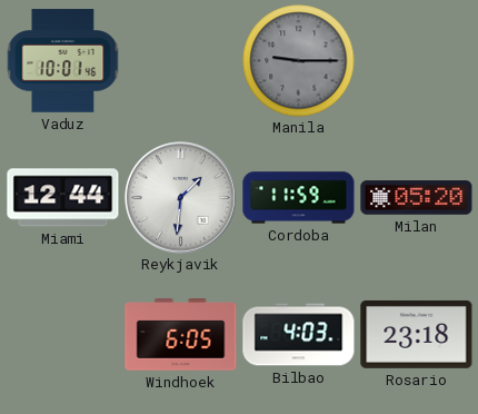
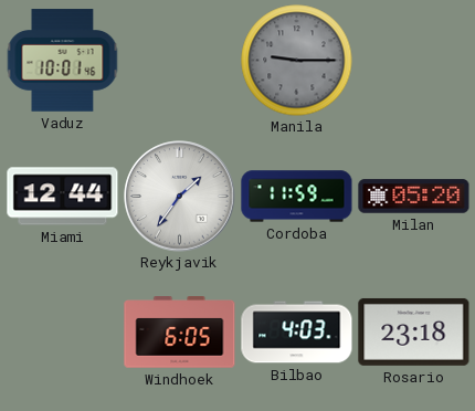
Reykjavik: 1:31 -> 1:36
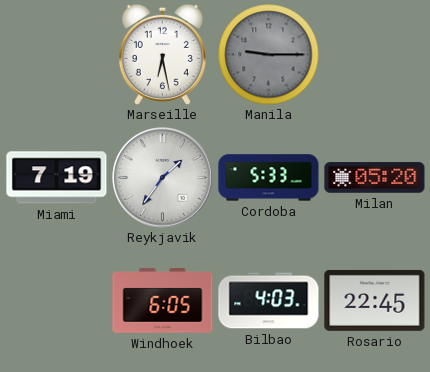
Vaduz: 10:01 -> none
Marseille: none -> 6:28
Miami: 12:44 -> 7:19
Cordoba: 11:59 -> 5:33
Rosario: 23:18 -> 22:45
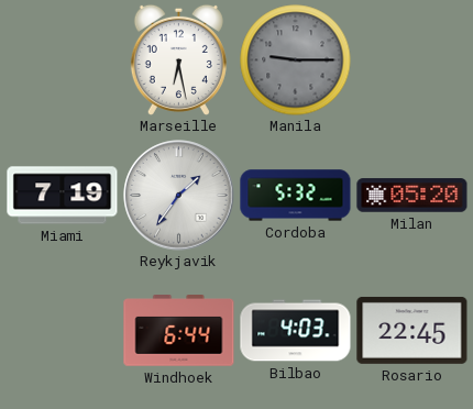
Cordoba: 5:33 -> 5:32
Windhoek: 6:05 -> 6:44
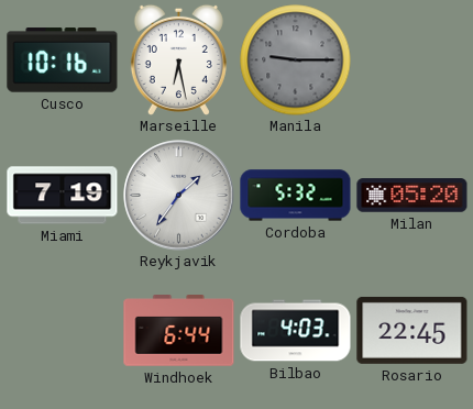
Cusco: none -> 10:16
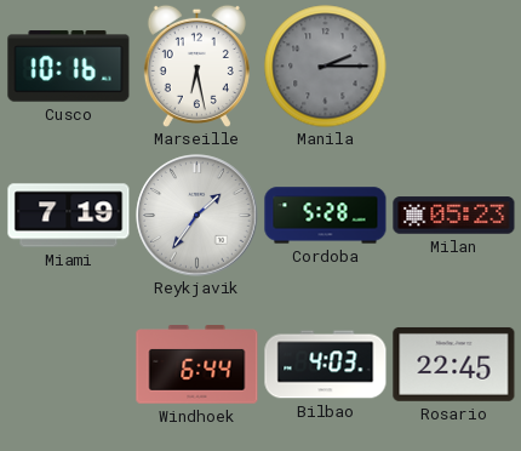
Manila: 9:15 -> 2:15
Cordoba: 5:32 -> 5:28
Milan: 05:20 -> 05:23
